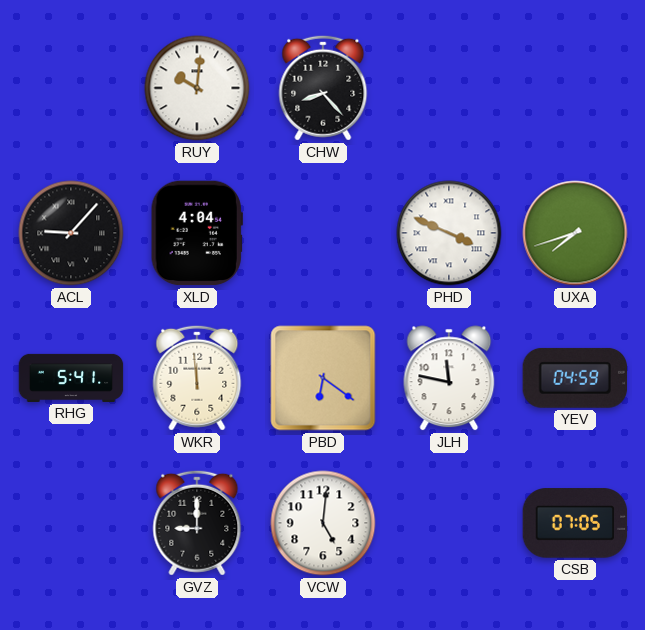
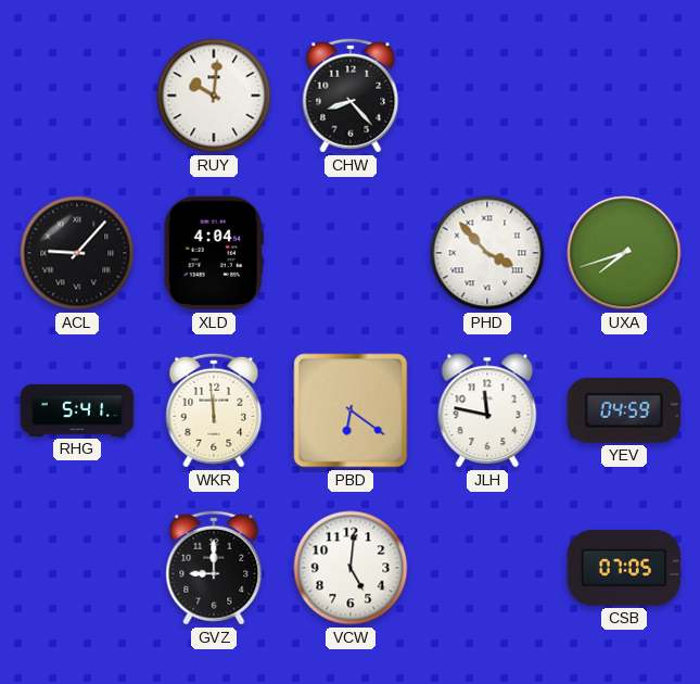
PHD: 3:49 -> 3:53
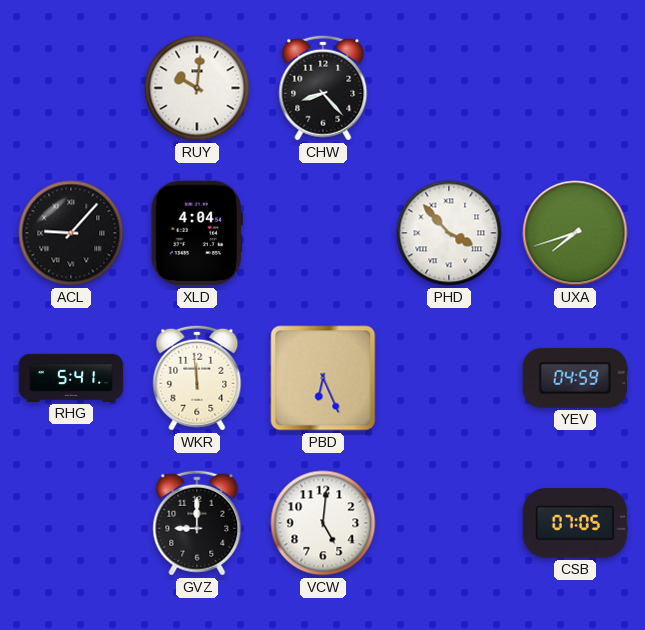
PBD: 6:21 -> 6:26
JLH: 11:47 -> none
